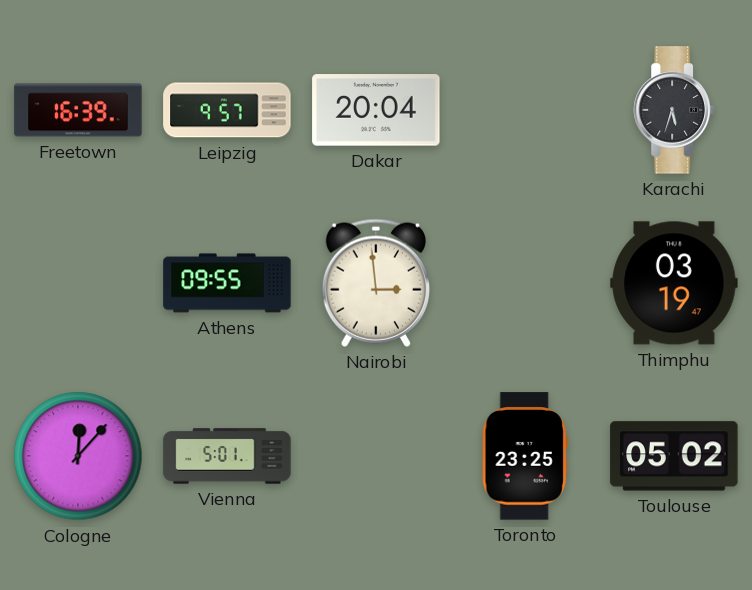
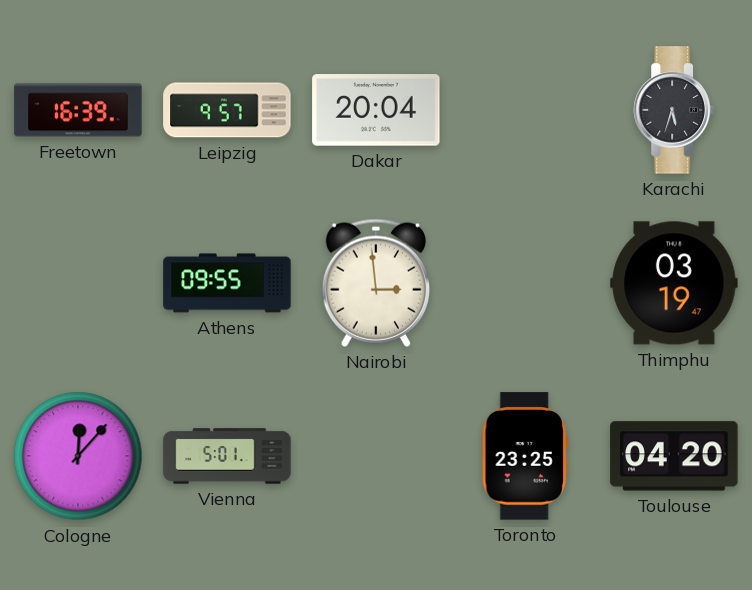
Toulouse: 05:02 -> 04:20
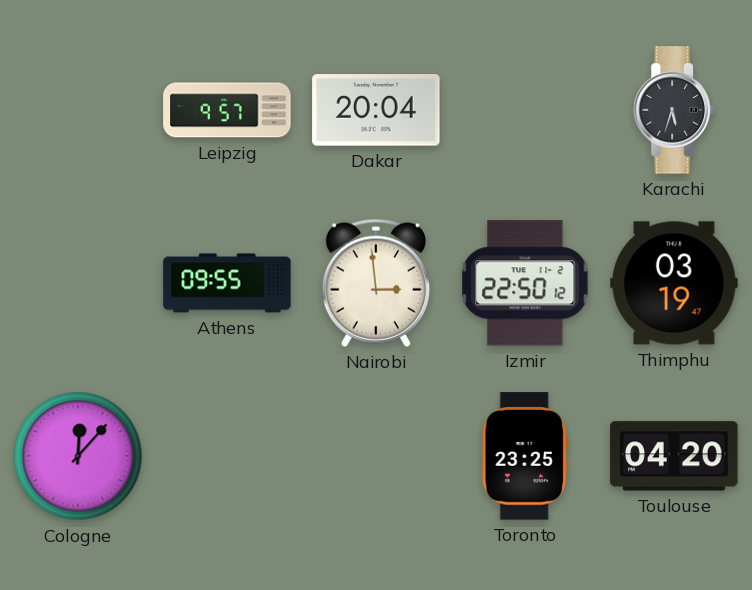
Freetown: 16:39 -> none
Izmir: none -> 22:50
Vienna: 5:01 -> none
